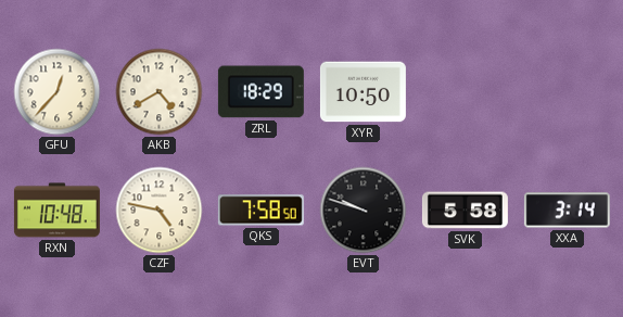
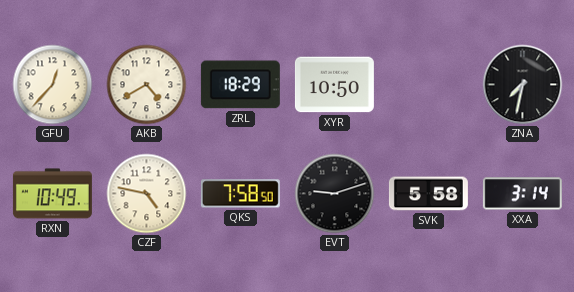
ZNA: none -> 7:32
RXN: 10:48 -> 10:49
EVT: 9:48 -> 9:12
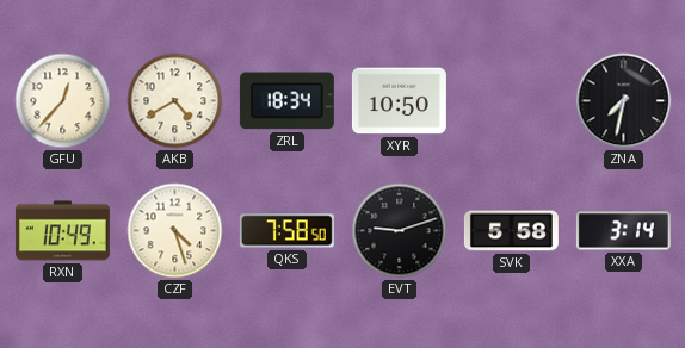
ZRL: 18:29 -> 18:34
CZF: 4:47 -> 4:27
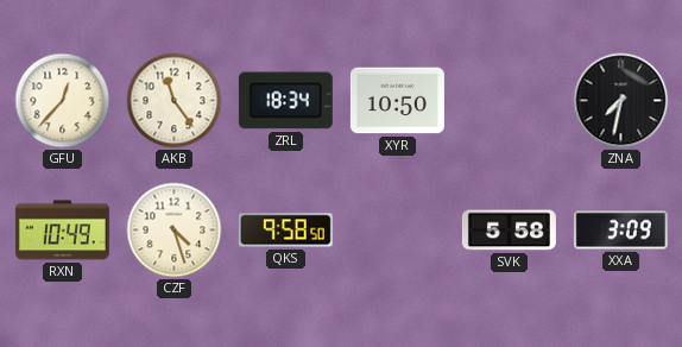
AKB: 4:40 -> 11:24
QKS: 7:58 -> 9:58
EVT: 9:12 -> none
XXA: 3:14 -> 3:09
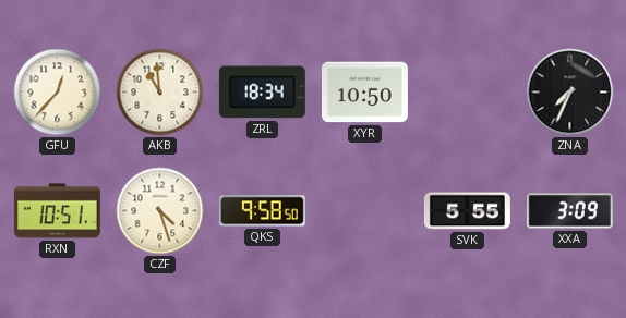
AKB: 11:24 -> 10:59
ZNA: 7:32 -> 7:34
RXN: 10:49 -> 10:51
SVK: 5:58 -> 5:55
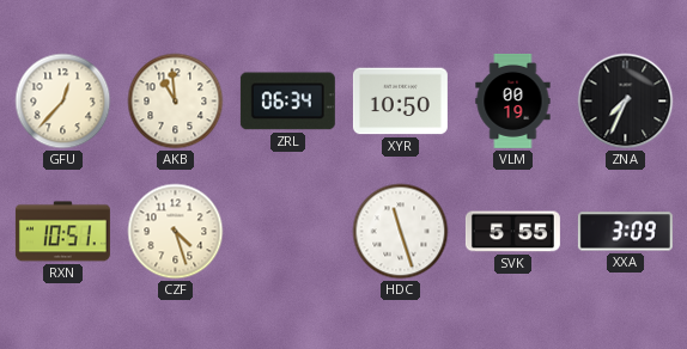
ZRL: 18:34 -> 06:34
VLM: none -> 00:19
QKS: 9:58 -> none
HDC: none -> 11:27
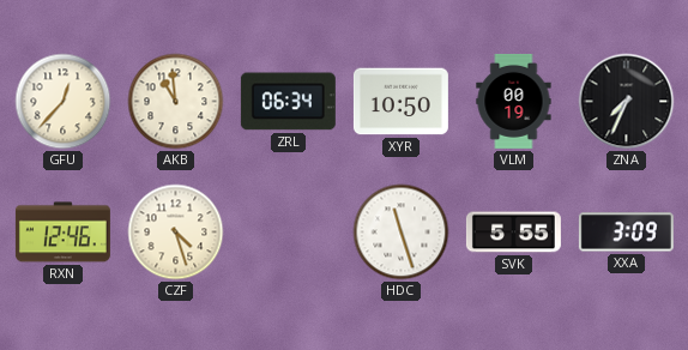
RXN: 10:51 -> 12:46
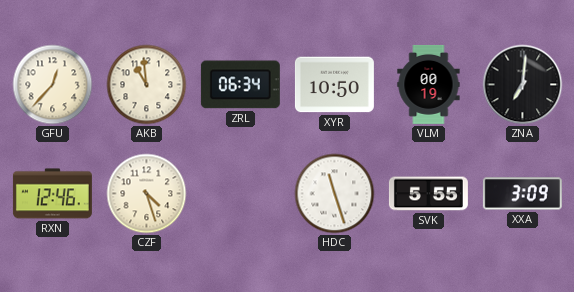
ZNA: 7:34 -> 7:01
